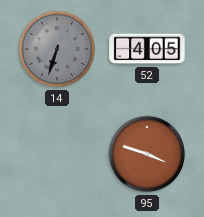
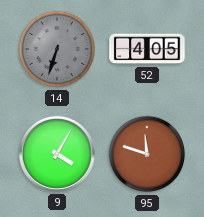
9: none -> 4:05
95: 3:48 -> 11:48
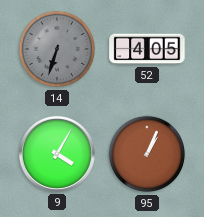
95: 11:48 -> 1:04
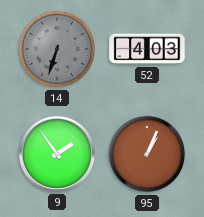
52: 4:05 -> 4:03
9: 4:05 -> 1:54
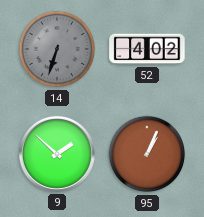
52: 4:03 -> 4:02
9: 1:54 -> 1:52
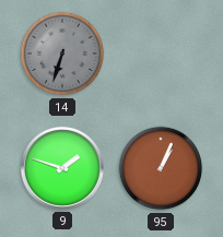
52: 4:02 -> none
9: 1:52 -> 1:48
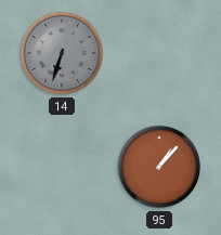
9: 1:48 -> none
95: 1:04 -> 1:07
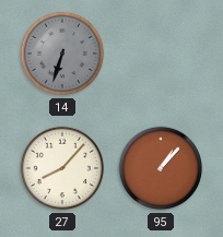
27: none -> 8:07
